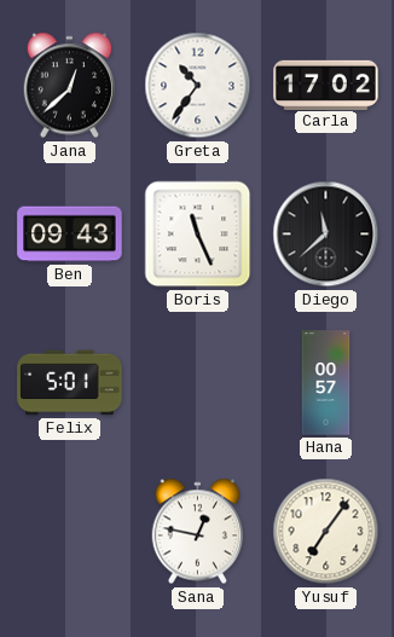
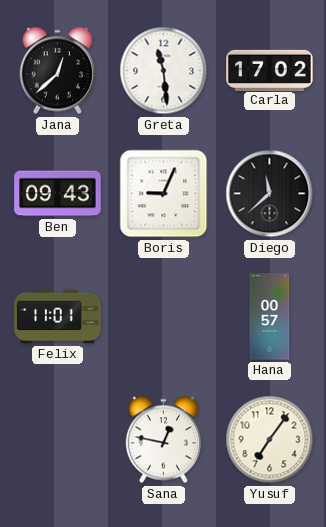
Greta: 10:36 -> 11:29
Boris: 11:26 -> 9:04
Felix: 5:01 -> 11:01
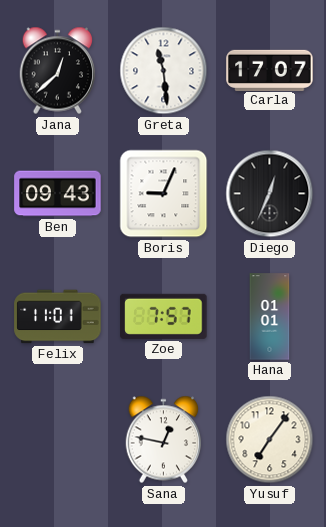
Carla: 17:02 -> 17:07
Diego: 11:38 -> 12:34
Zoe: none -> 7:57
Hana: 00:57 -> 01:01
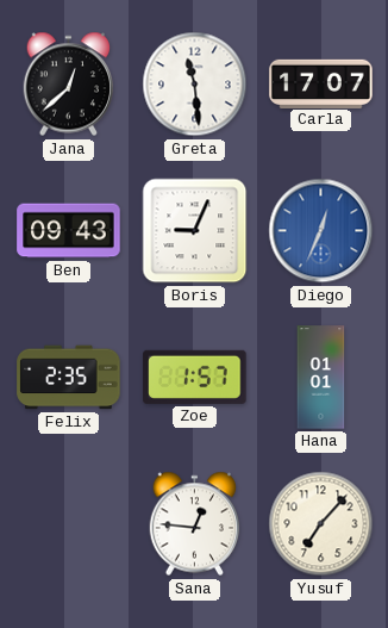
Diego dial: black -> blue
Felix: 11:01 -> 2:35
Zoe: 7:57 -> 1:57
Sana: 12:47 -> 12:46
Yusuf: 7:06 -> 7:07
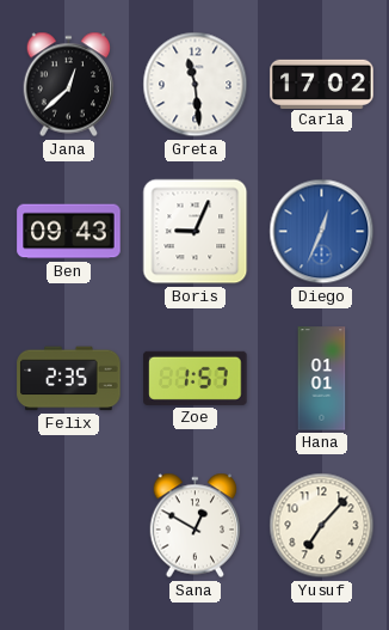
Carla: 17:07 -> 17:02
Sana: 12:46 -> 12:50
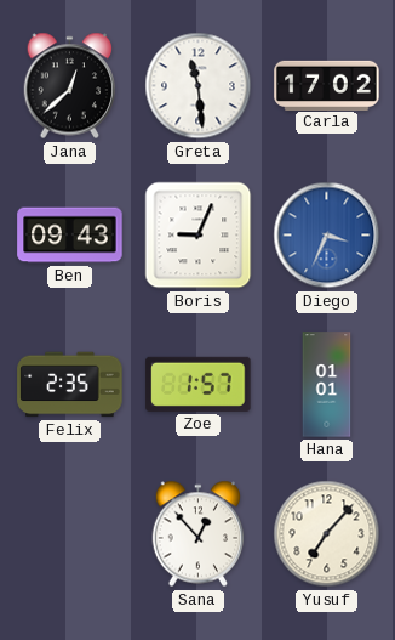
Diego: 12:34 -> 3:34
Sana: 12:50 -> 12:53
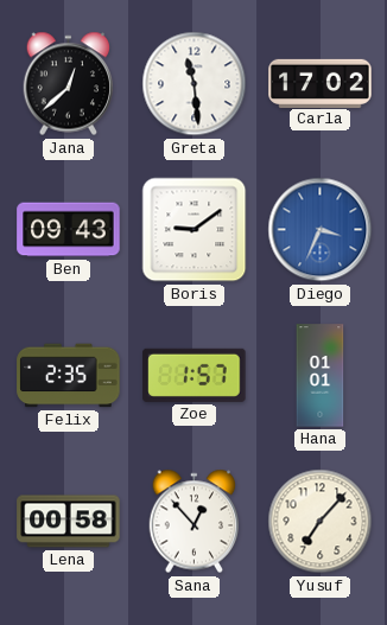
Boris: 9:04 -> 9:09
Lena: none -> 00:58
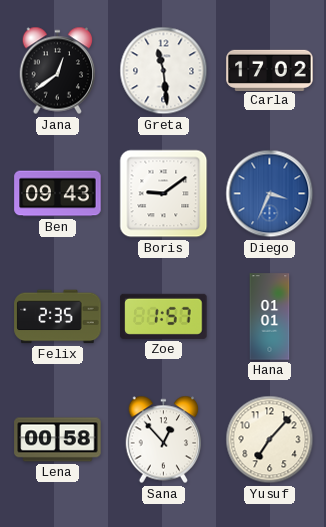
Jana: 12:38 -> 12:39
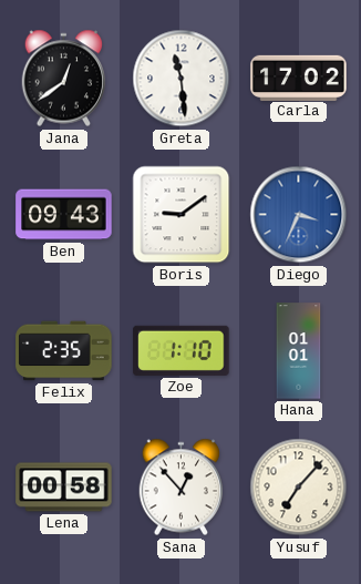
Zoe: 1:57 -> 1:10
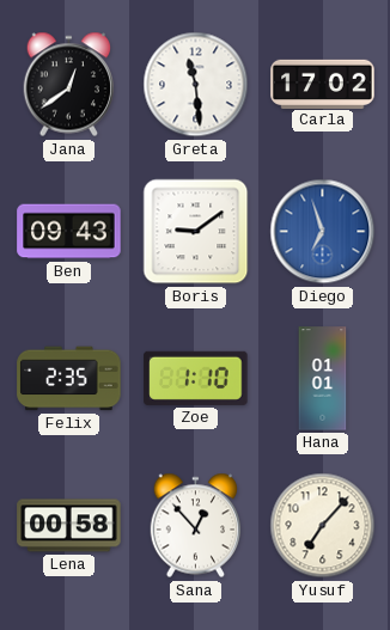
Diego: 3:34 -> 6:57
